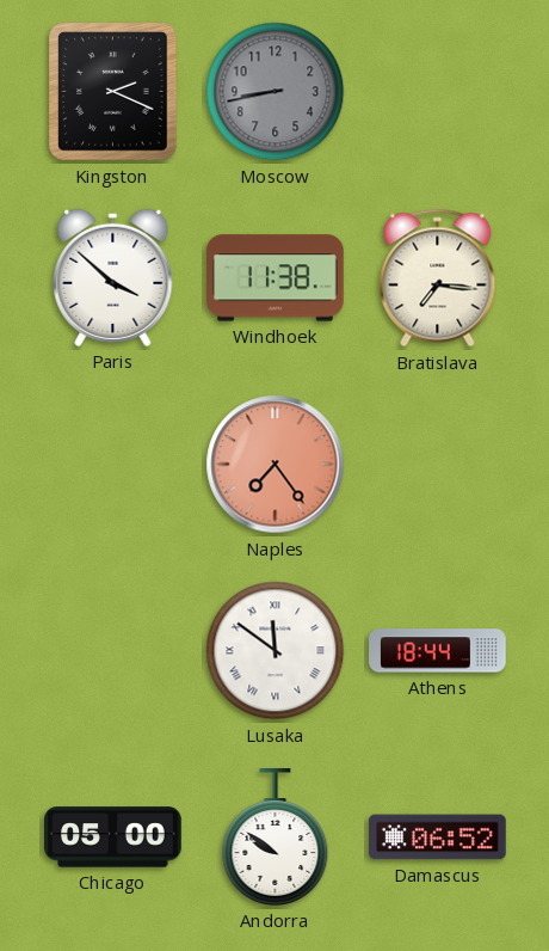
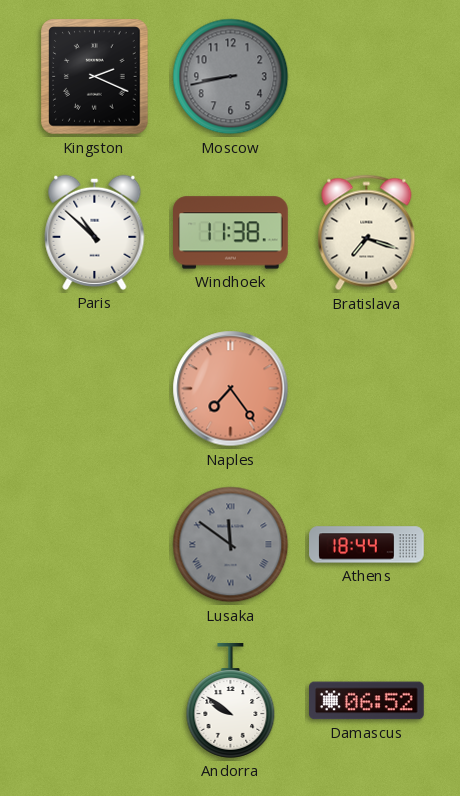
Paris: 3:52 -> 10:52
Bratislava: 7:16 -> 7:18
Lusaka dial: white -> grey
Chicago: 05:00 -> none
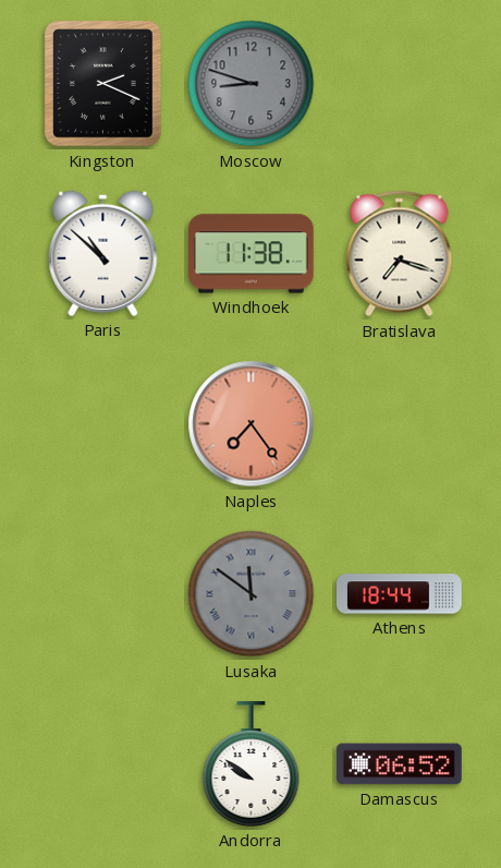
Moscow: 8:43 -> 8:48
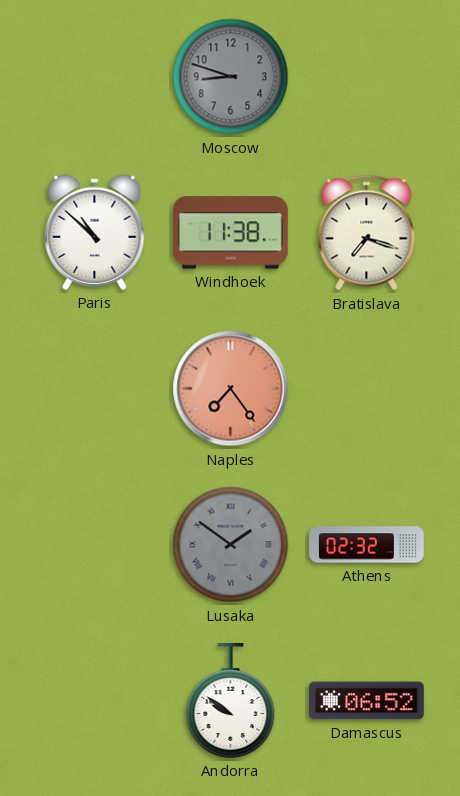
Kingston: 2:19 -> none
Lusaka: 11:51 -> 1:51
Athens: 18:44 -> 02:32
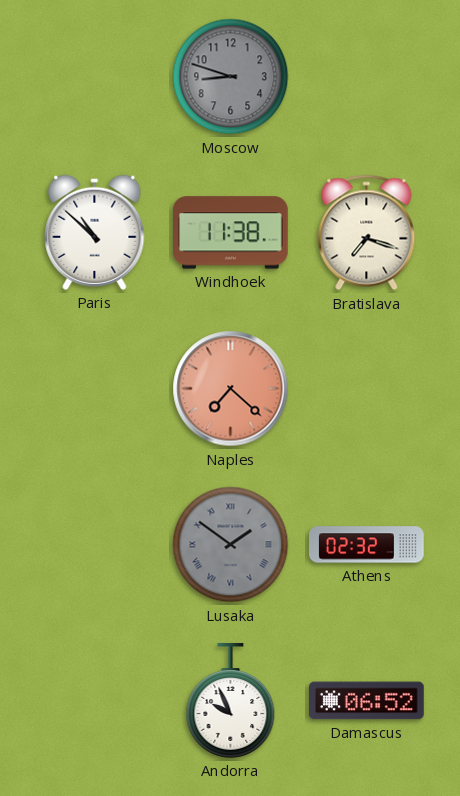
Naples: 7:24 -> 7:22
Andorra: 9:51 -> 9:56
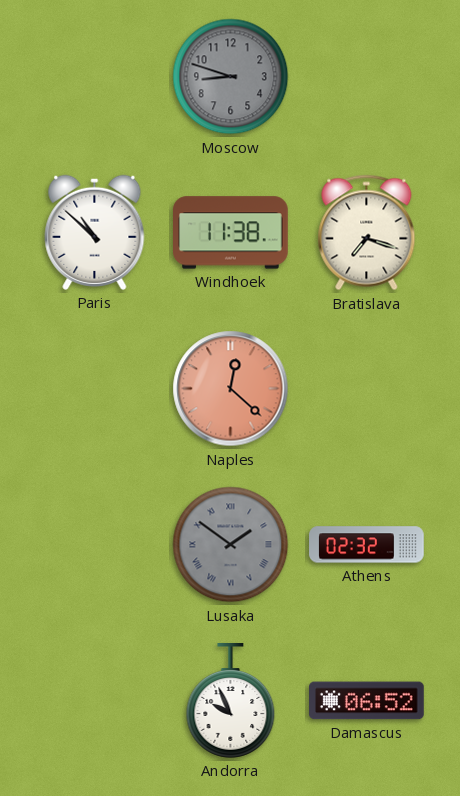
Naples: 7:22 -> 12:22
